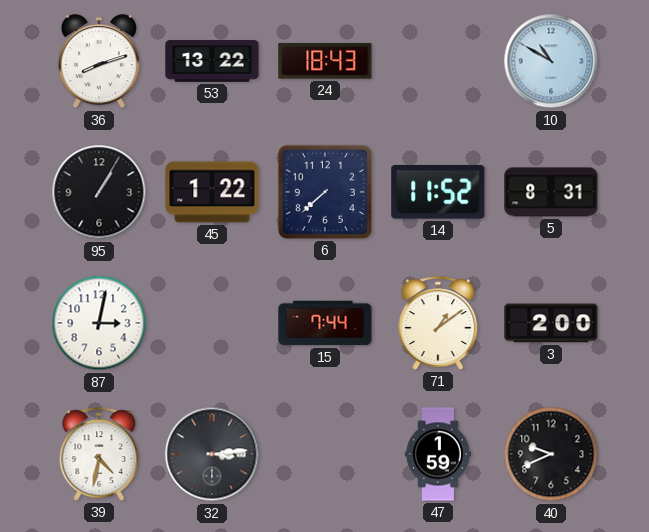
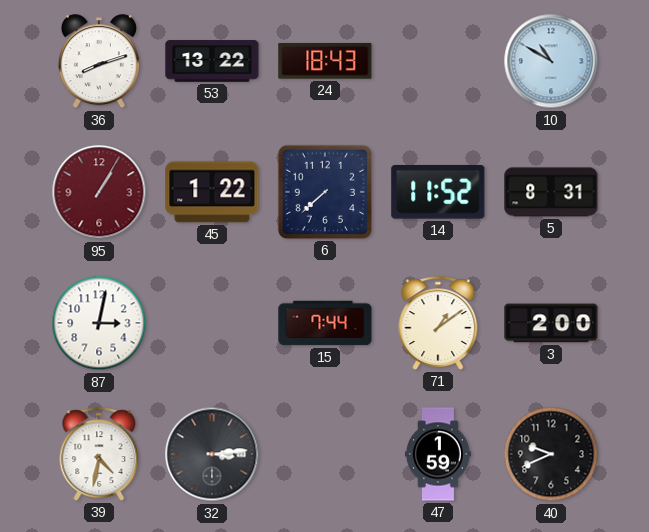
95 dial: black -> burgundy
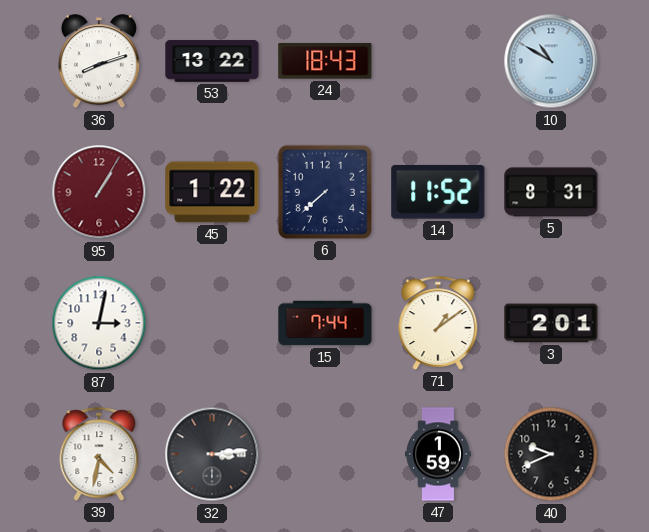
3: 2:00 -> 2:01
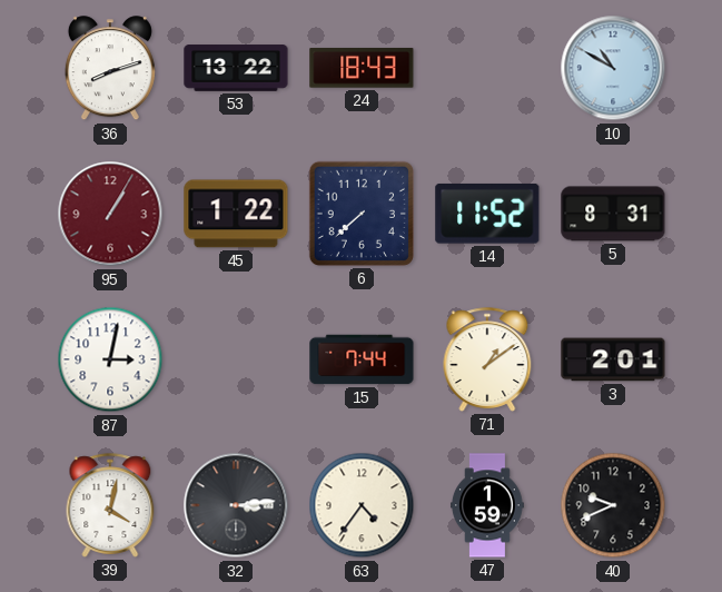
39: 4:32 -> 4:02
63: none -> 4:36
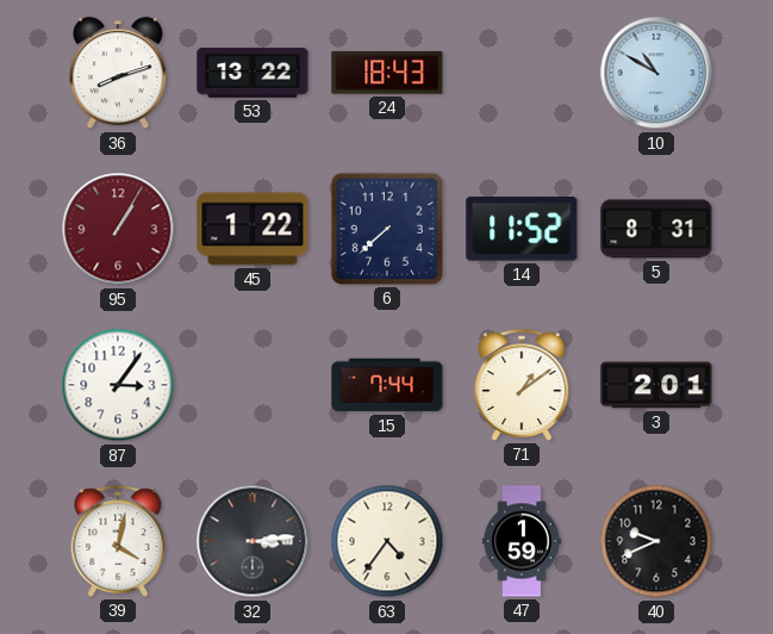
87: 3:02 -> 3:06
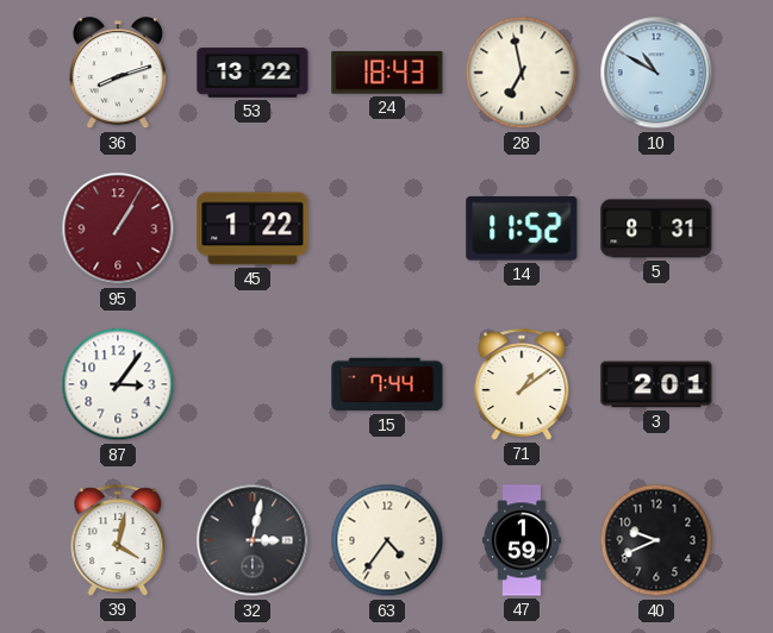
28: none -> 6:58
6: 7:38 -> none
32: 3:14 -> 3:02
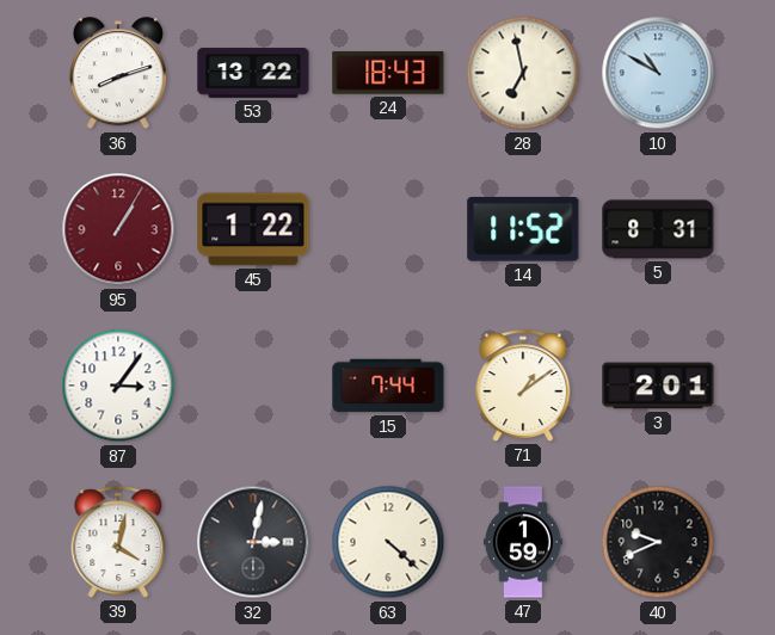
63: 4:36 -> 4:22
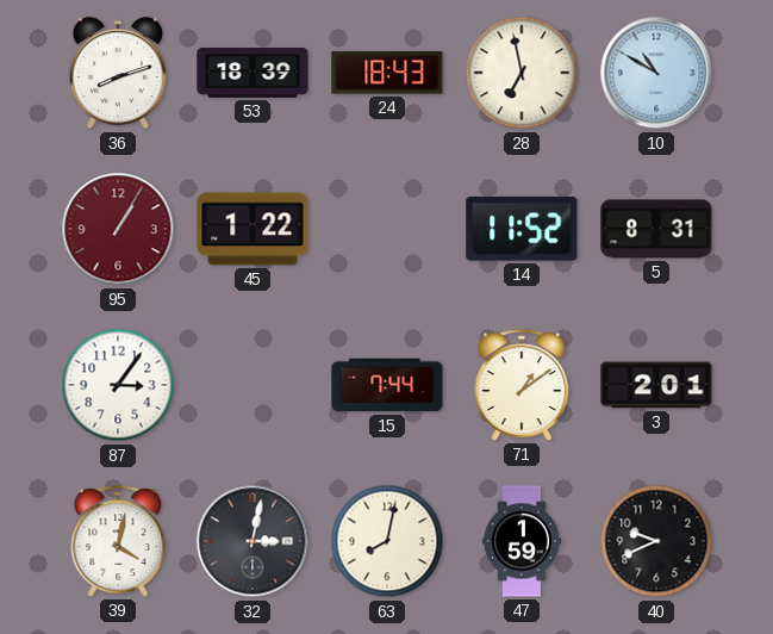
53: 13:22 -> 18:39
63: 4:22 -> 8:02
